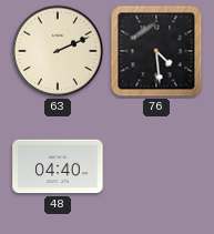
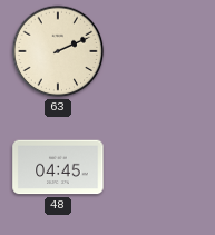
76: 4:29 -> none
48: 04:40 -> 04:45
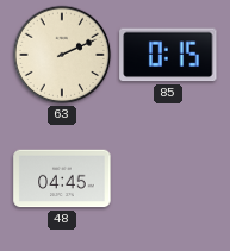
85: none -> 0:15
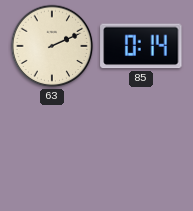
85: 0:15 -> 0:14
48: 04:45 -> none
